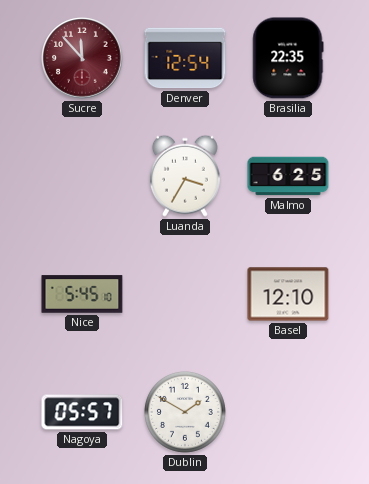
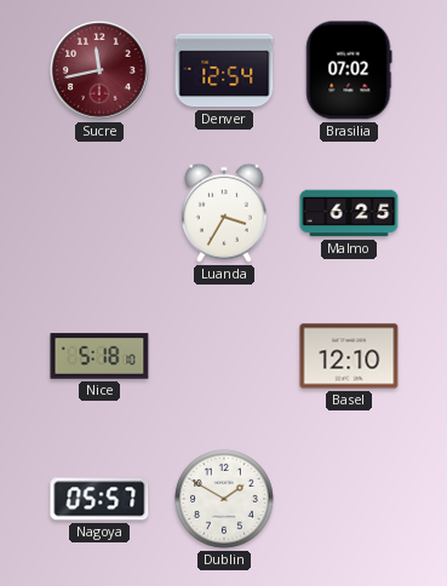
Sucre: 11:53 -> 11:43
Brasilia: 22:35 -> 07:02
Nice: 5:45 -> 5:18
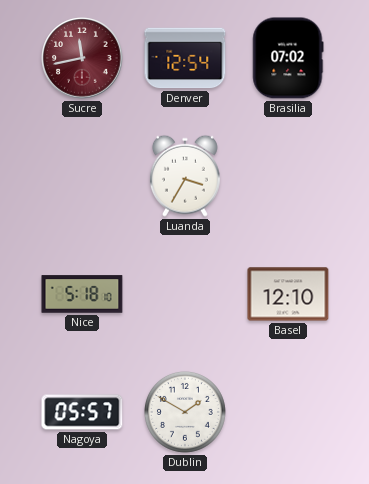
Malmo: 6:25 -> none
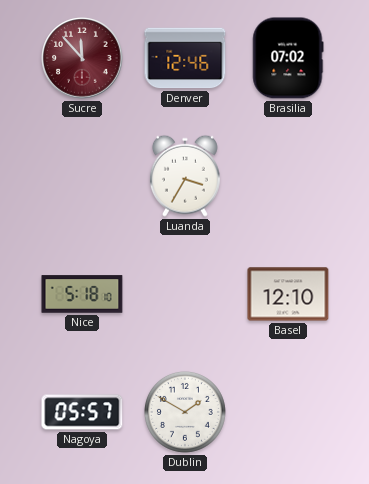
Sucre: 11:43 -> 11:53
Denver: 12:54 -> 12:46
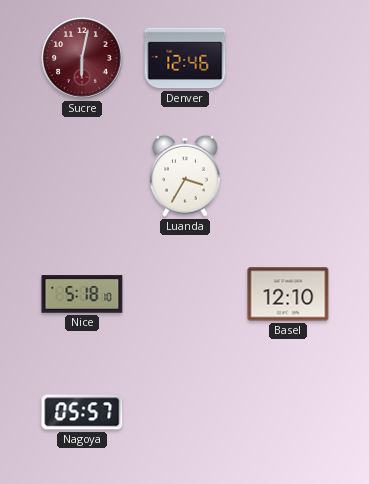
Sucre: 11:53 -> 6:02
Brasilia: 07:02 -> none
Dublin: 1:50 -> none
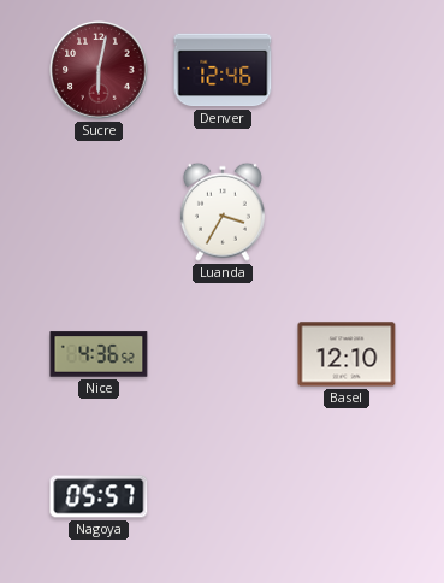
Nice: 5:18 -> 4:36
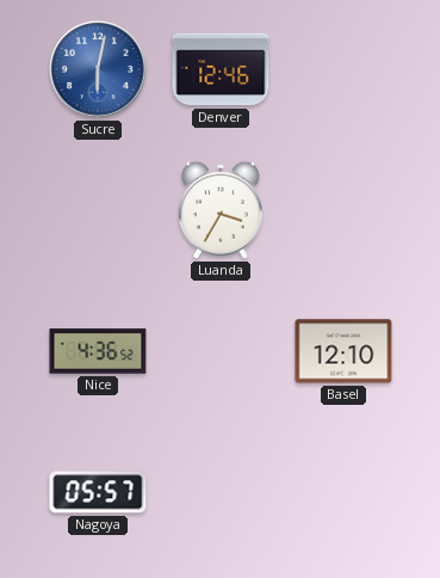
Sucre dial: burgundy -> blue
